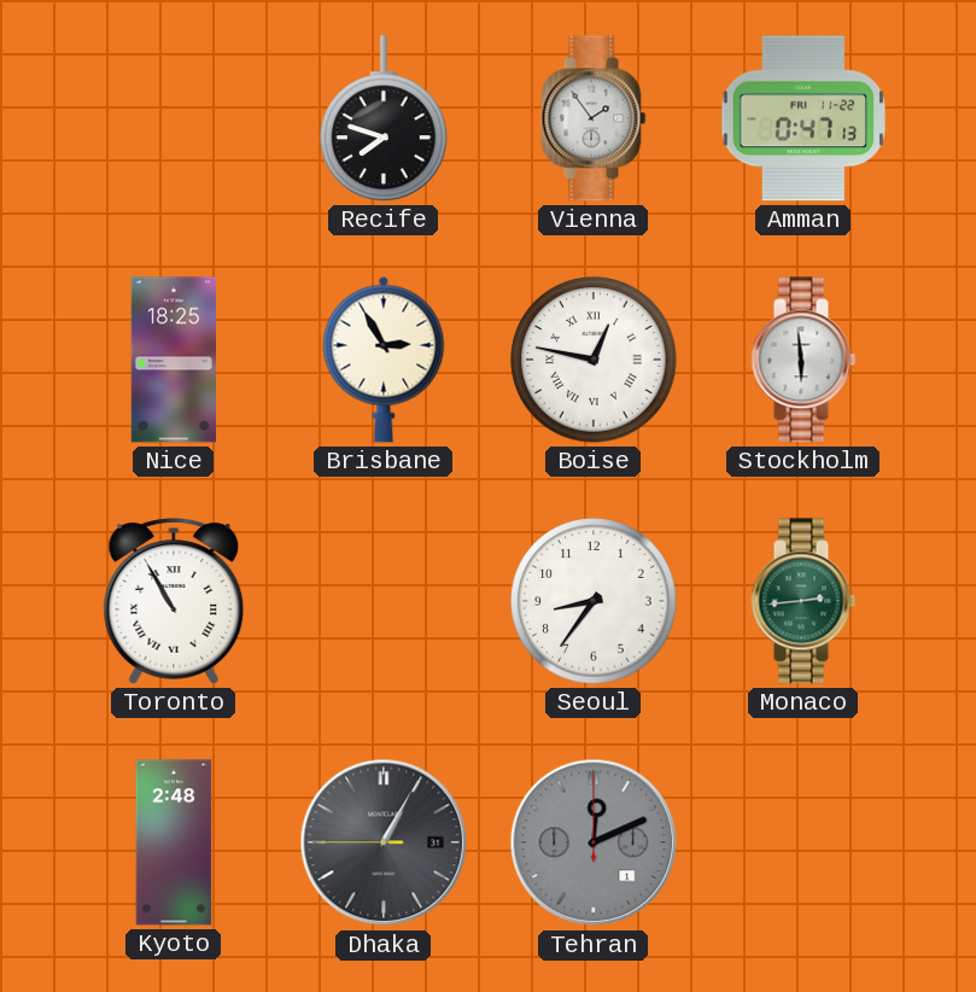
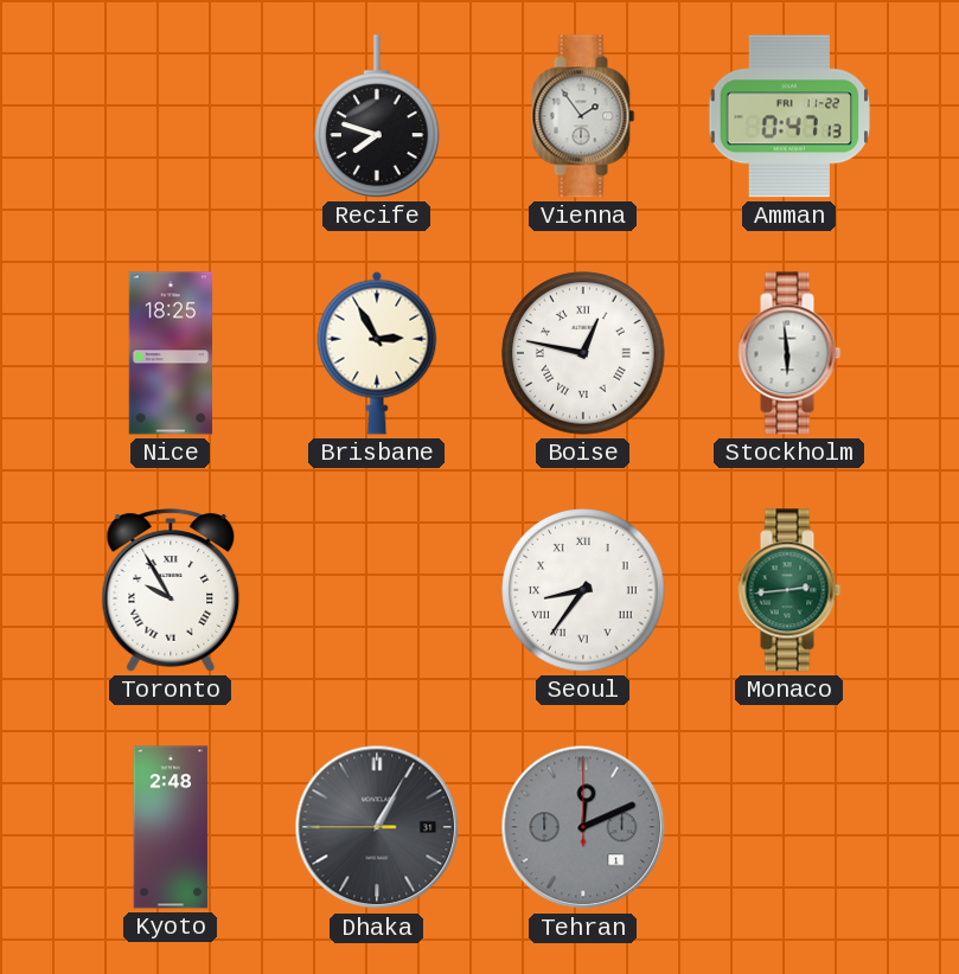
Toronto: 10:55 -> 9:55
Seoul numerals: Arabic -> Roman
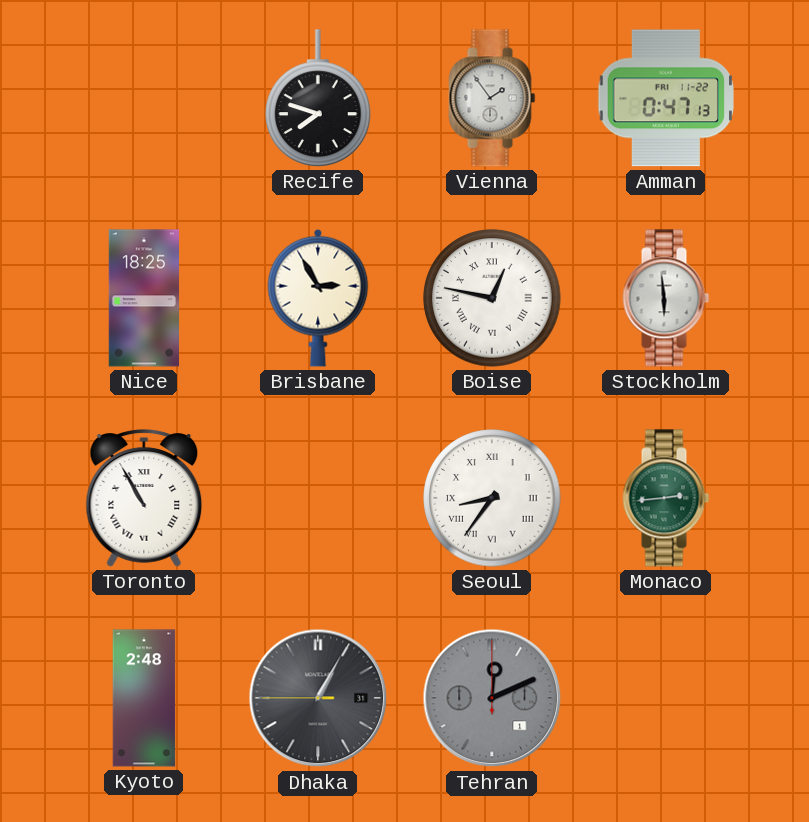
Toronto: 9:55 -> 10:55
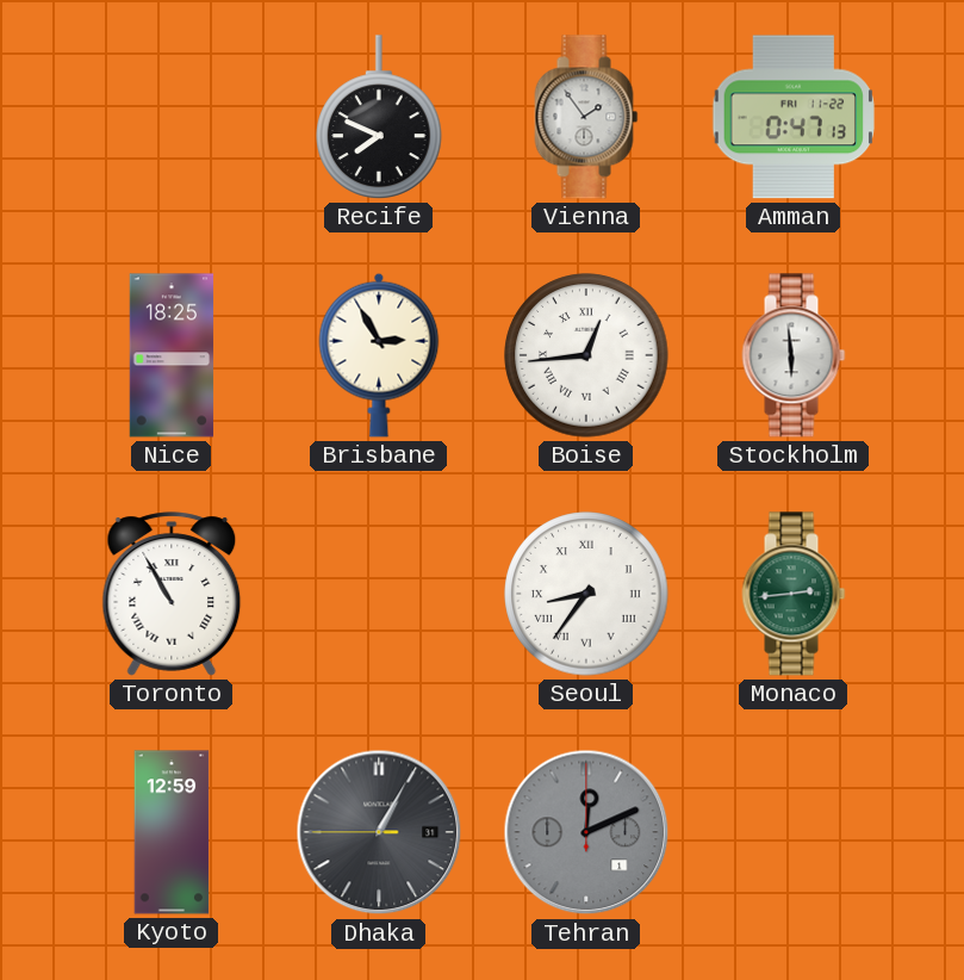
Recife: 7:48 -> 7:49
Boise: 12:47 -> 12:44
Kyoto: 2:48 -> 12:59
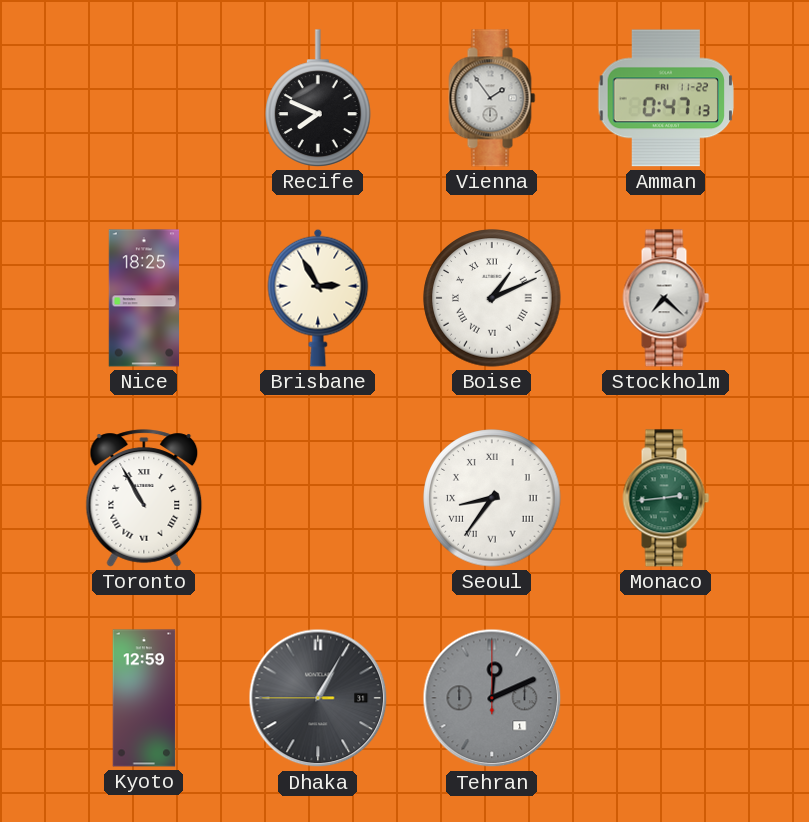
Boise: 12:44 -> 1:11
Stockholm: 5:59 -> 7:22
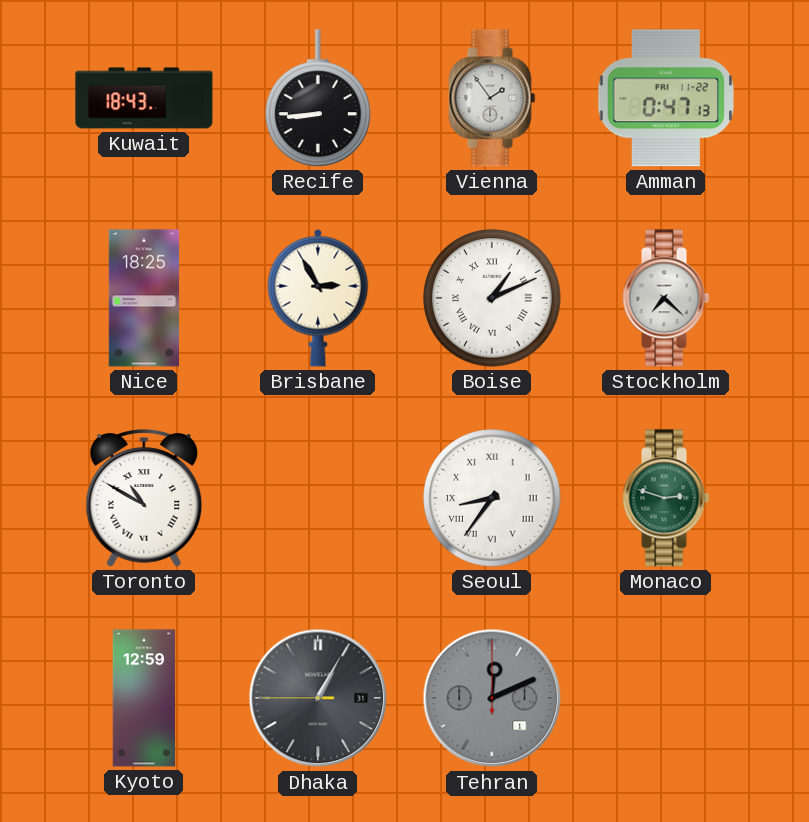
Kuwait: none -> 18:43
Recife: 7:49 -> 8:44
Toronto: 10:55 -> 10:50
Monaco: 2:44 -> 2:48
